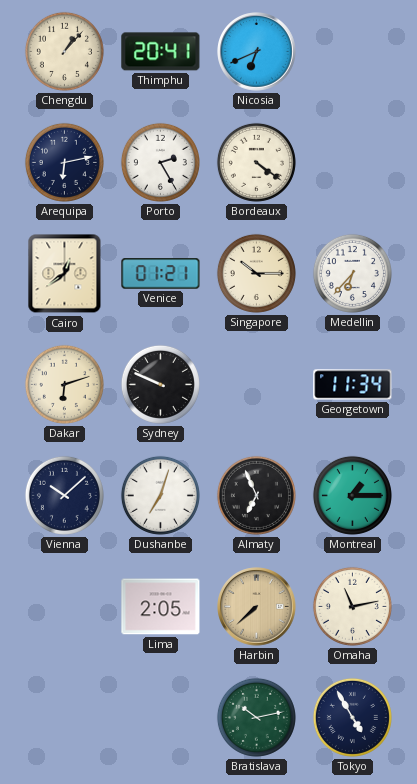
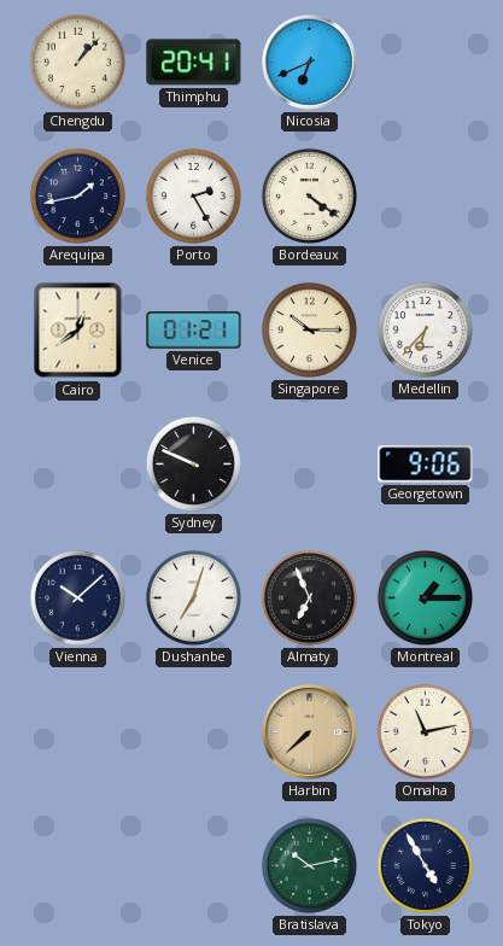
Arequipa: 6:13 -> 1:43
Dakar: 6:12 -> none
Georgetown: 11:34 -> 9:06
Lima: 2:05 -> none
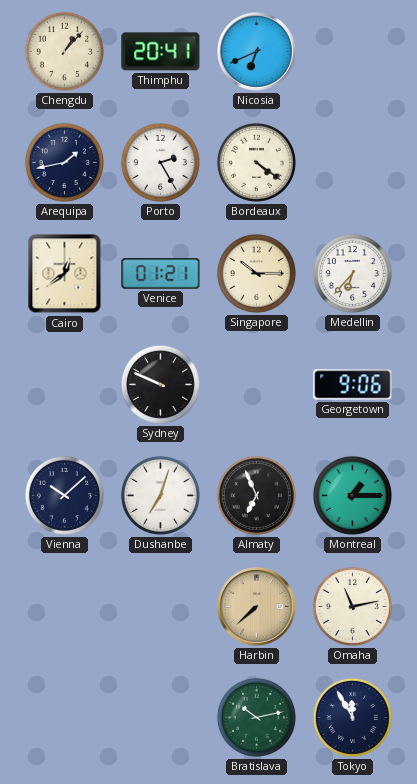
Tokyo: 4:55 -> 11:55
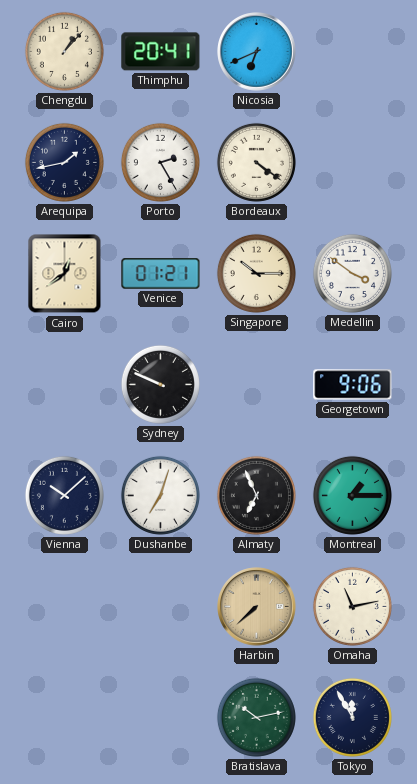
Medellin: 6:37 -> 3:51
